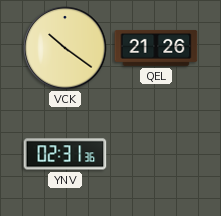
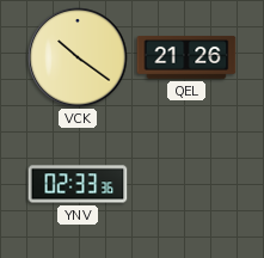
YNV: 02:31 -> 02:33
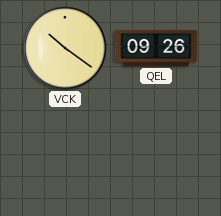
QEL: 21:26 -> 09:26
YNV: 02:33 -> none
